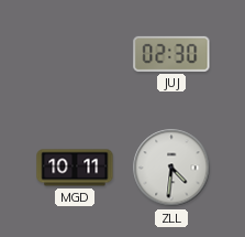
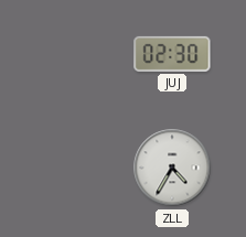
MGD: 10:11 -> none
ZLL: 4:31 -> 4:35
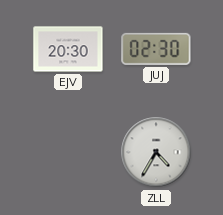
EJV: none -> 20:30
